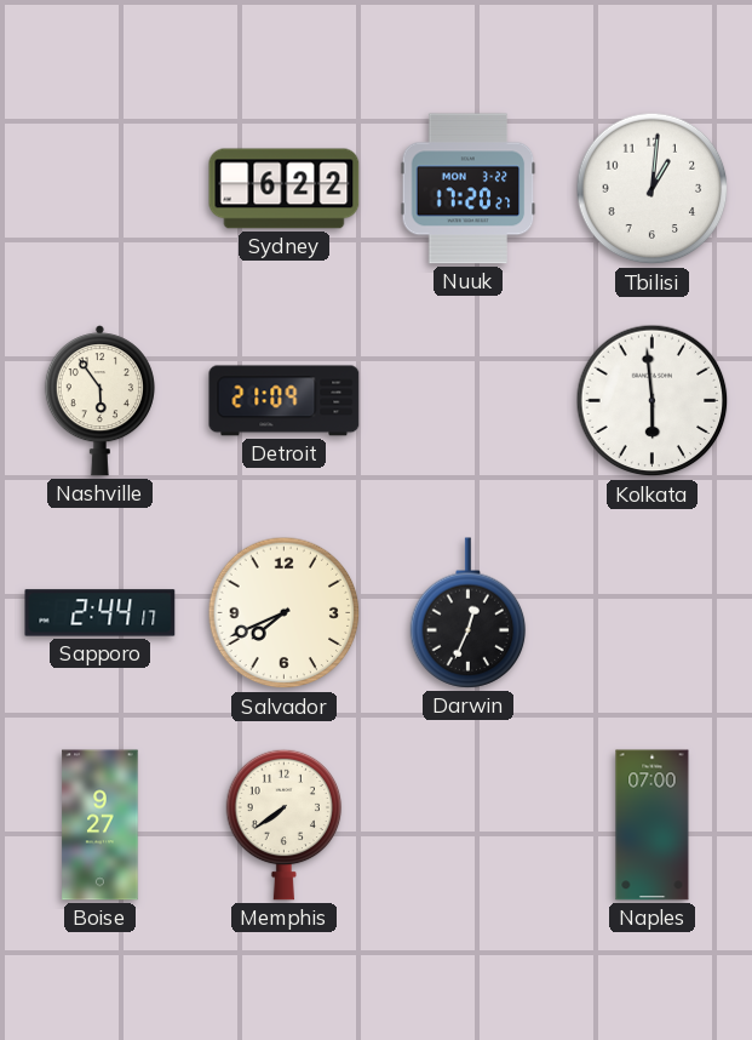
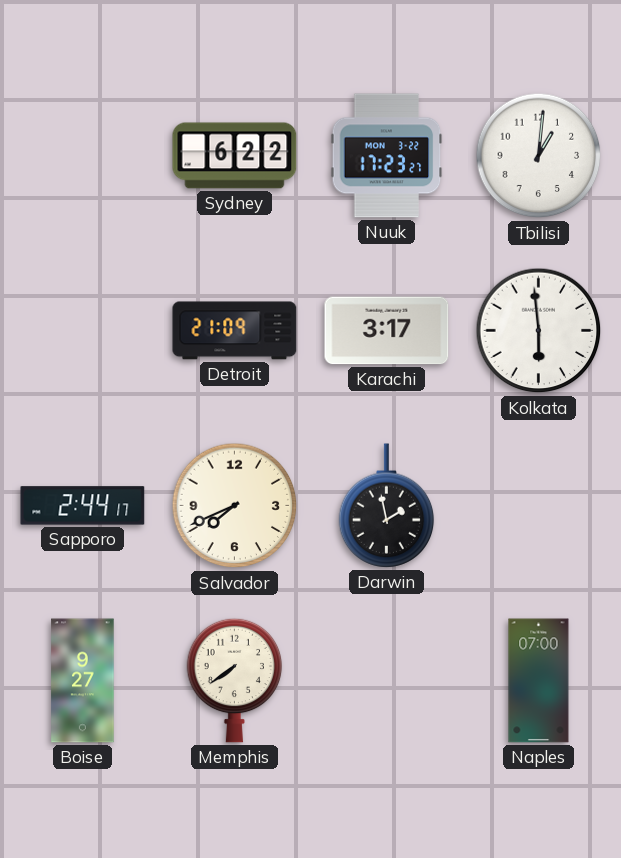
Nuuk: 17:20 -> 17:23
Nashville: 5:54 -> none
Karachi: none -> 3:17
Darwin: 12:34 -> 1:58
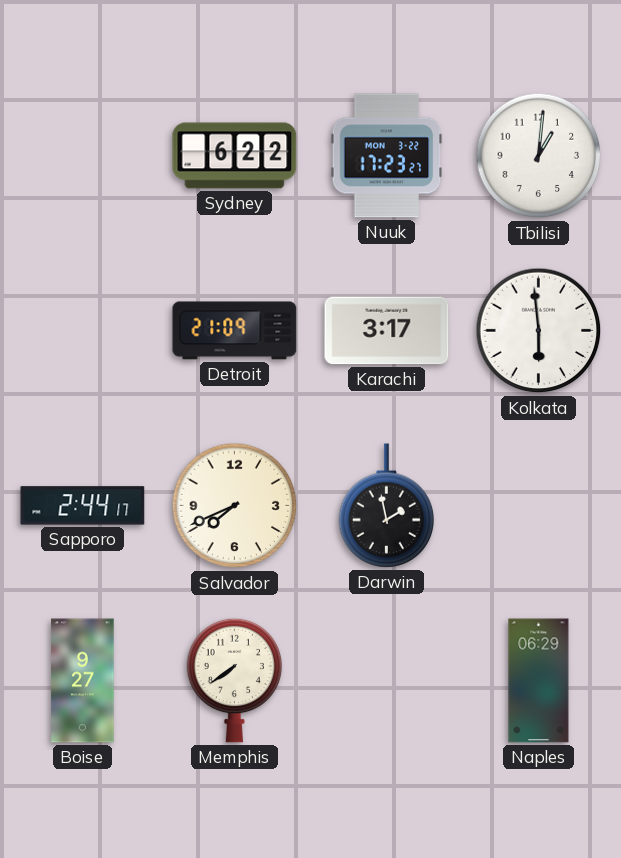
Naples: 07:00 -> 06:29
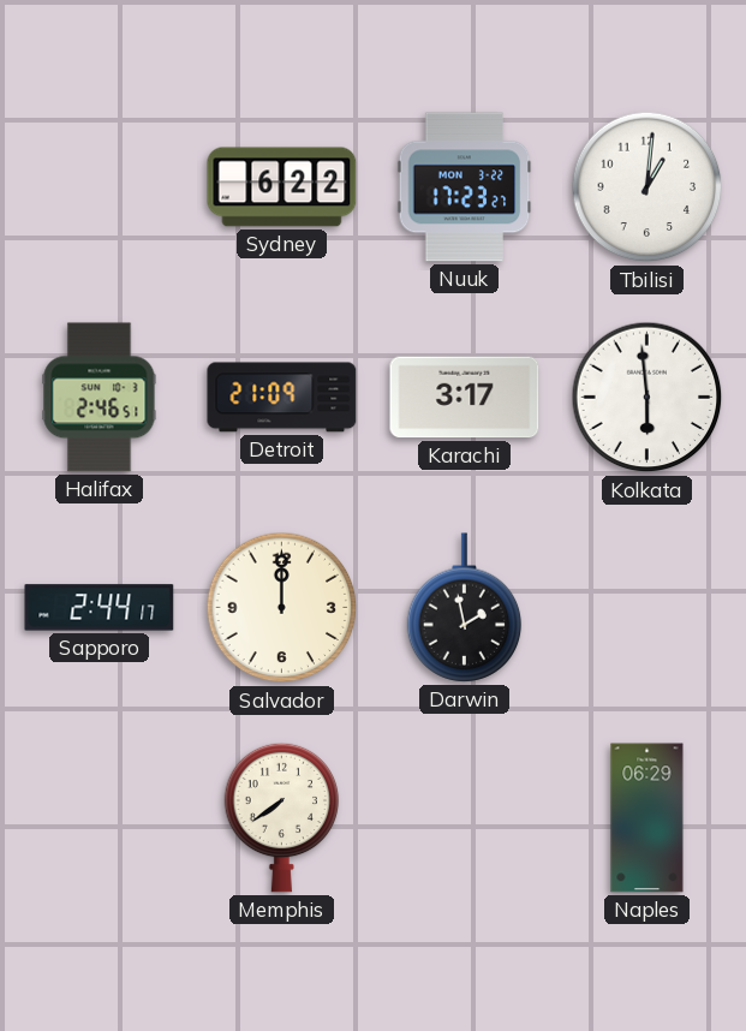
Halifax: none -> 2:46
Salvador: 7:41 -> 12:00
Boise: 9:27 -> none
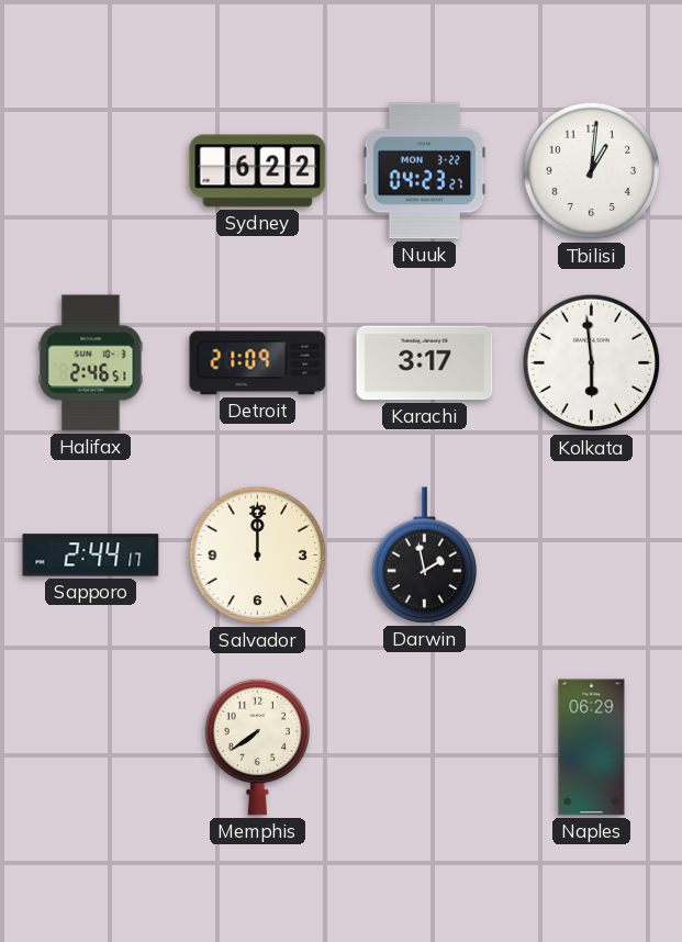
Nuuk: 17:23 -> 04:23
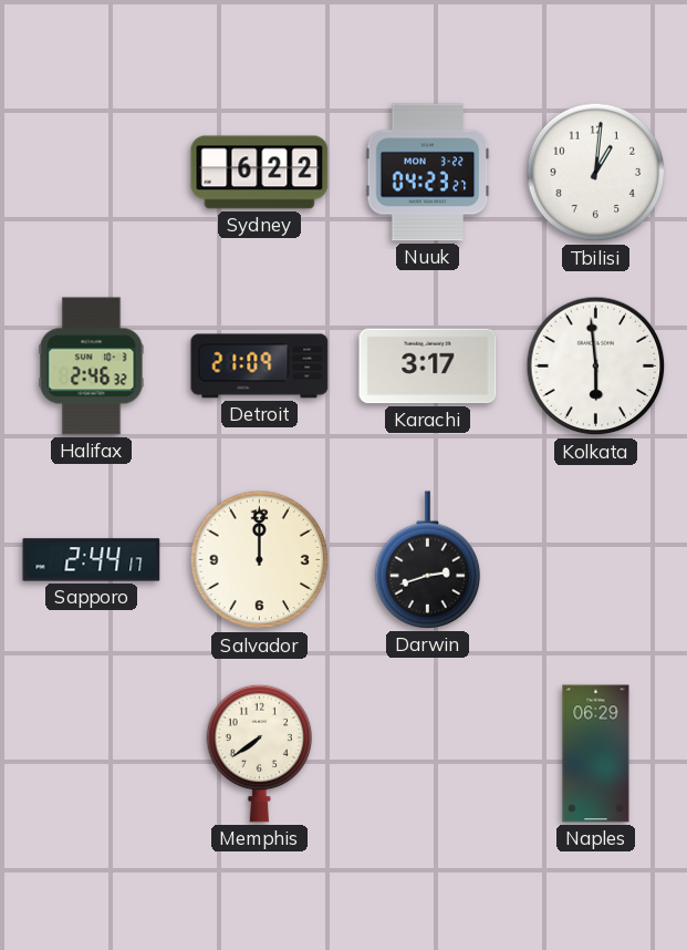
Halifax: 2:46:51 -> 2:46:32
Darwin: 1:58 -> 2:42
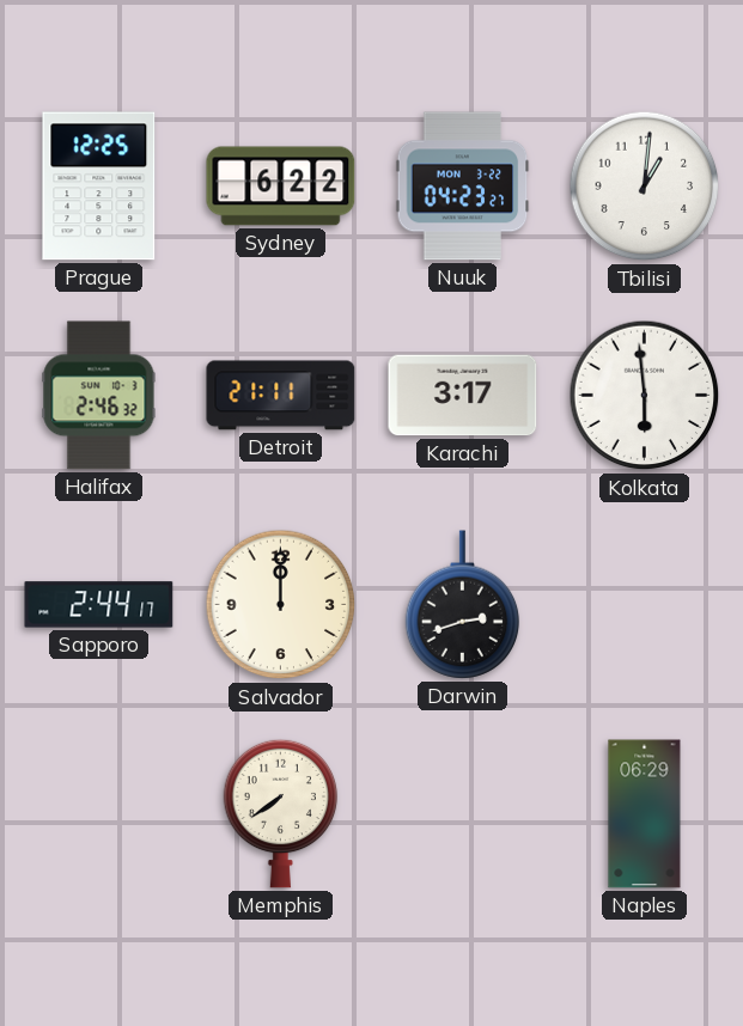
Prague: none -> 12:25
Detroit: 21:09 -> 21:11
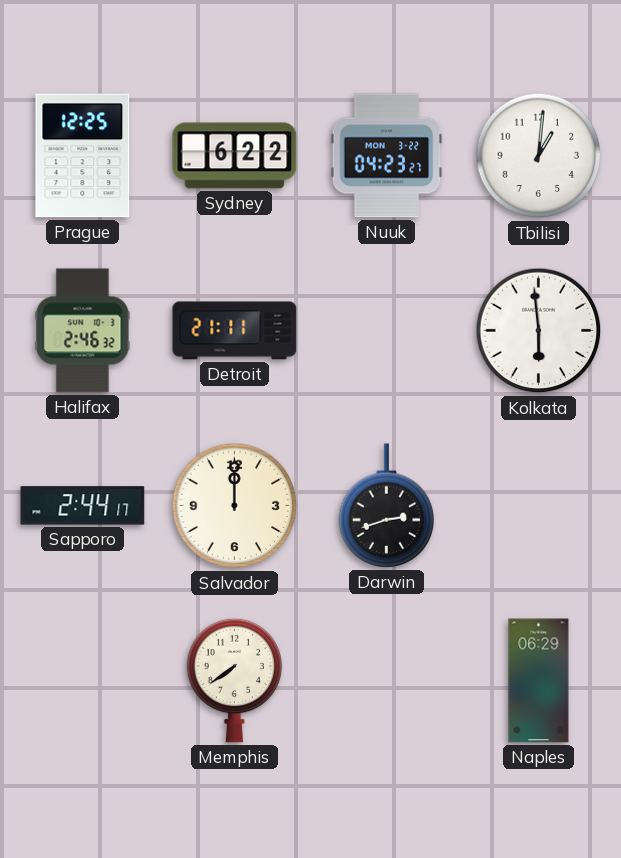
Karachi: 3:17 -> none
